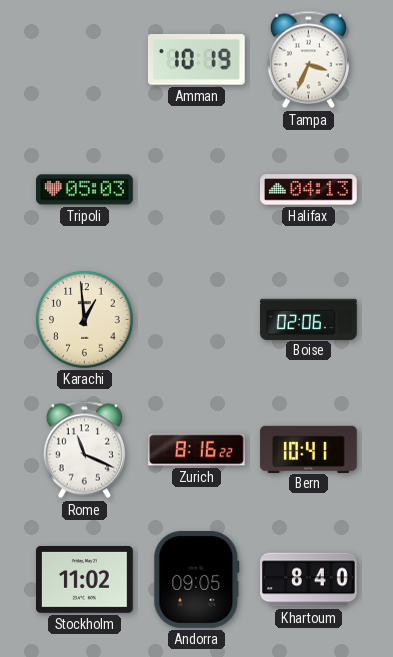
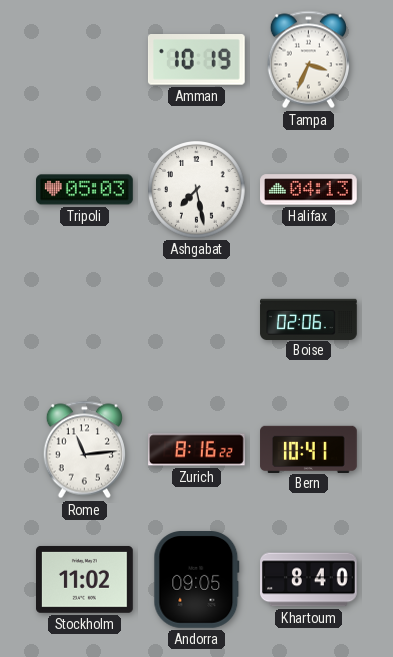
Ashgabat: none -> 7:28
Karachi: 12:59 -> none
Rome: 11:19 -> 11:14
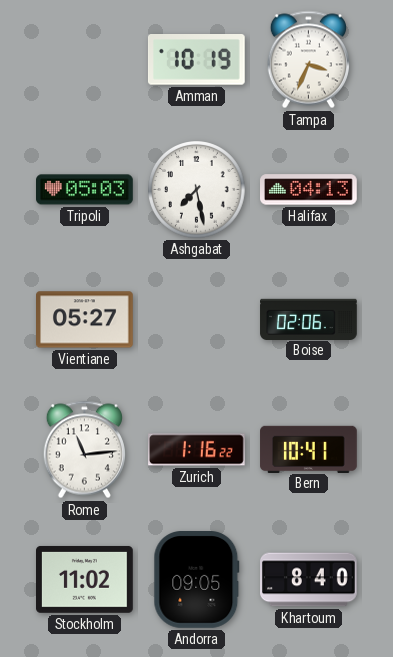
Vientiane: none -> 05:27
Zurich: 8:16 -> 1:16
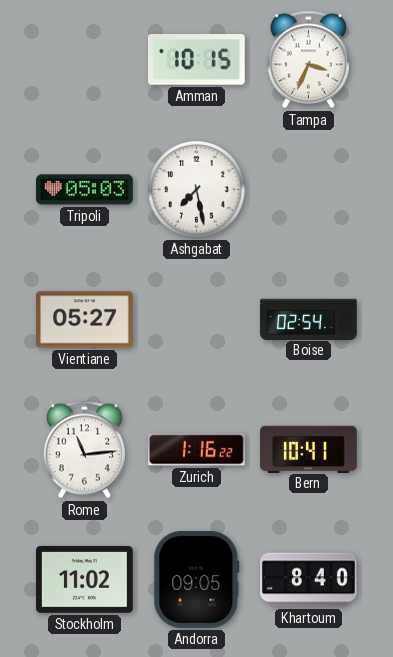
Amman: 10:19 -> 10:15
Halifax: 04:13 -> none
Boise: 02:06 -> 02:54
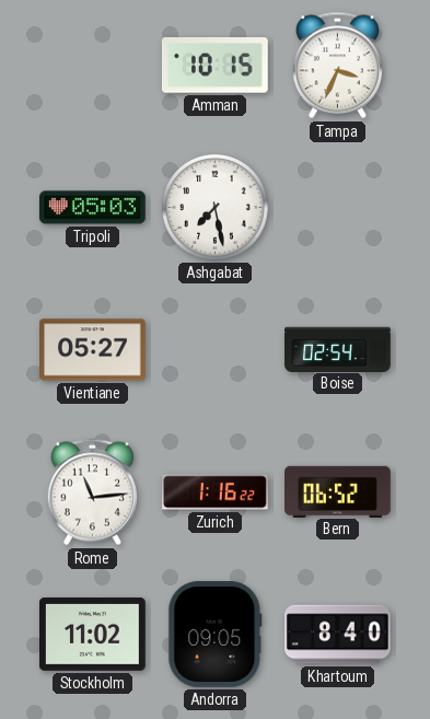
Bern: 10:41 -> 06:52
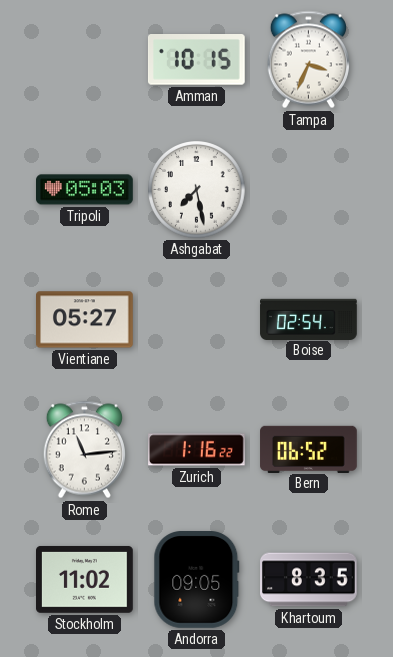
Khartoum: 8:40 -> 8:35
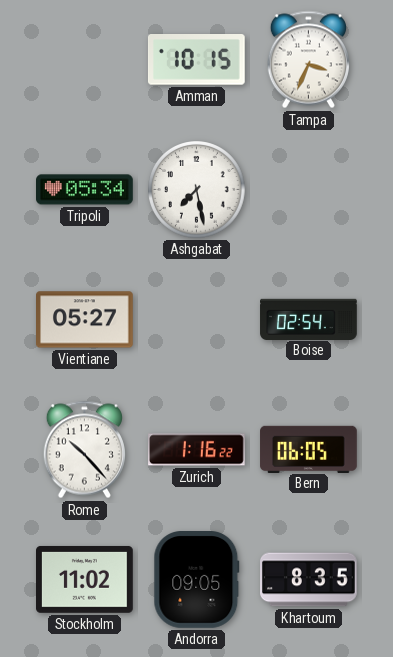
Tripoli: 05:03 -> 05:34
Rome: 11:14 -> 10:23
Bern: 06:52 -> 06:05
